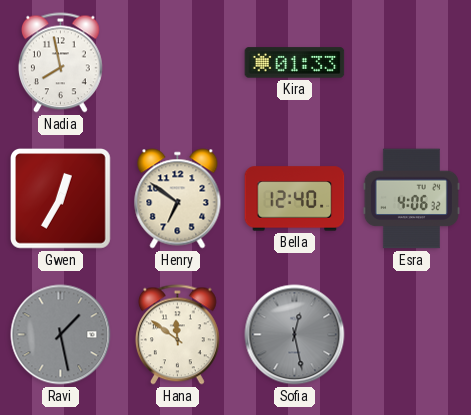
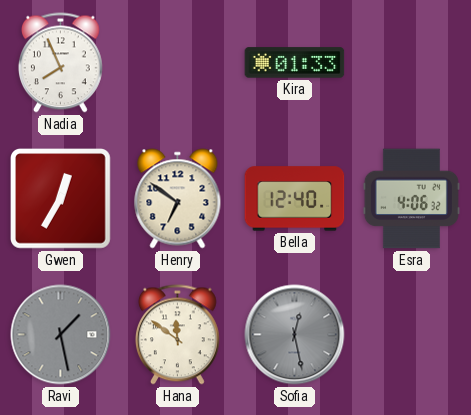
Nadia: 7:58 -> 7:56
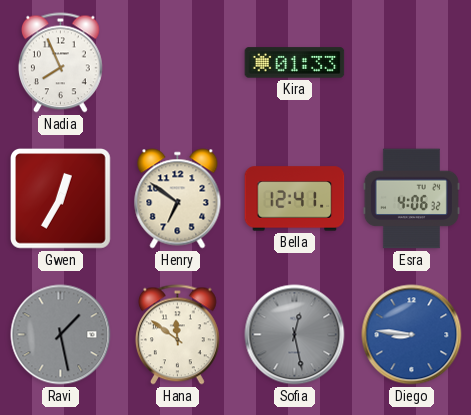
Bella: 12:40 -> 12:41
Diego: none -> 8:46
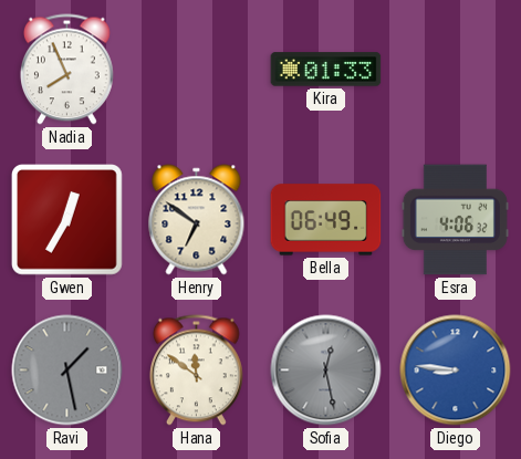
Bella: 12:41 -> 06:49
